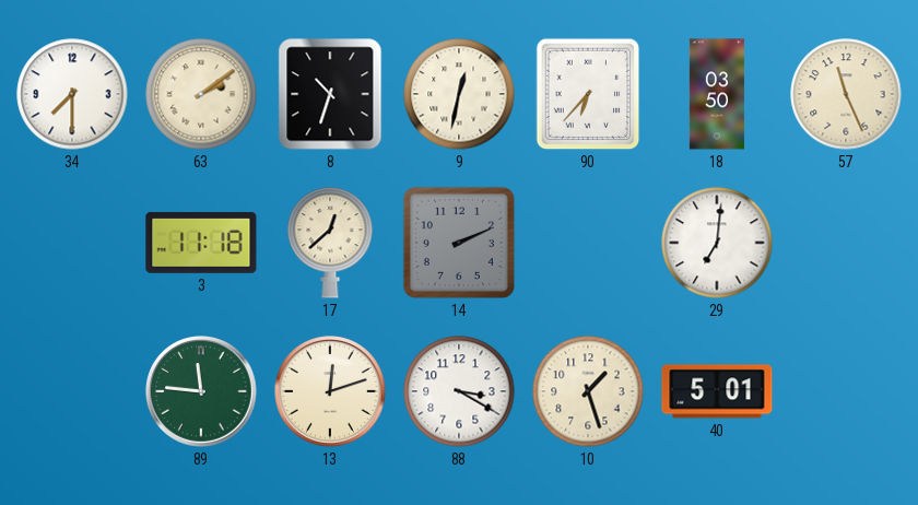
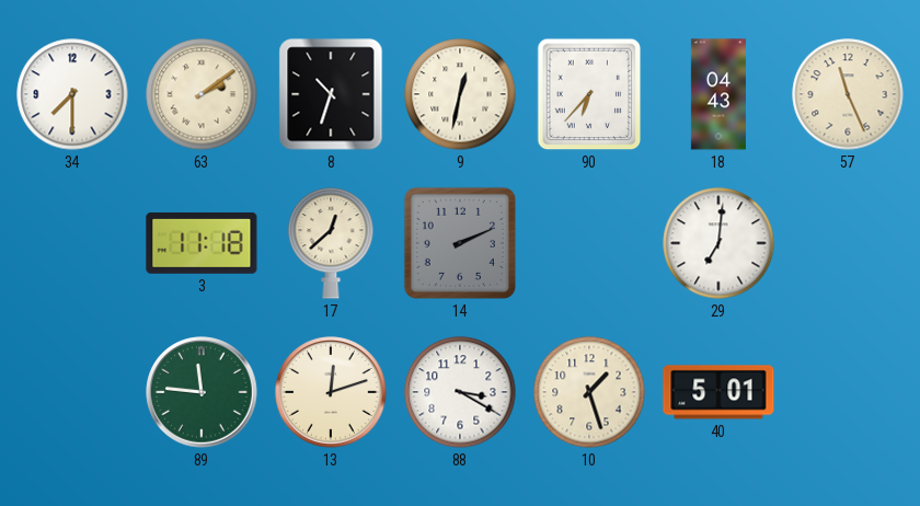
18: 03:50 -> 04:43
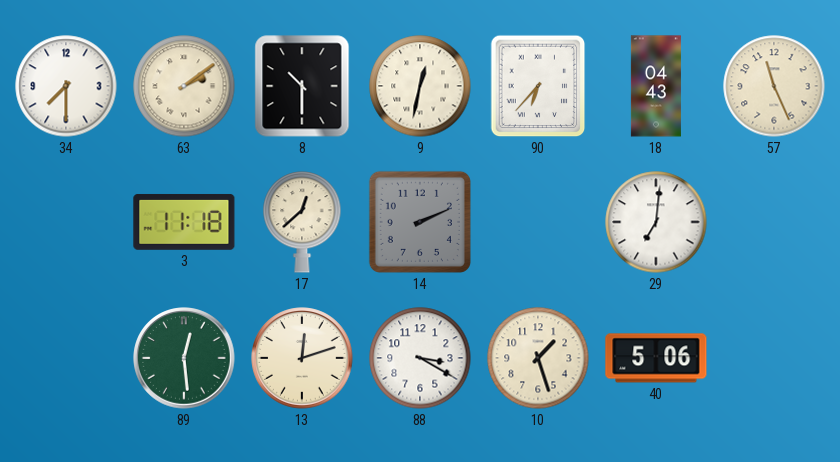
8: 10:33 -> 10:30
89: 11:46 -> 12:29
40: 5:01 -> 5:06
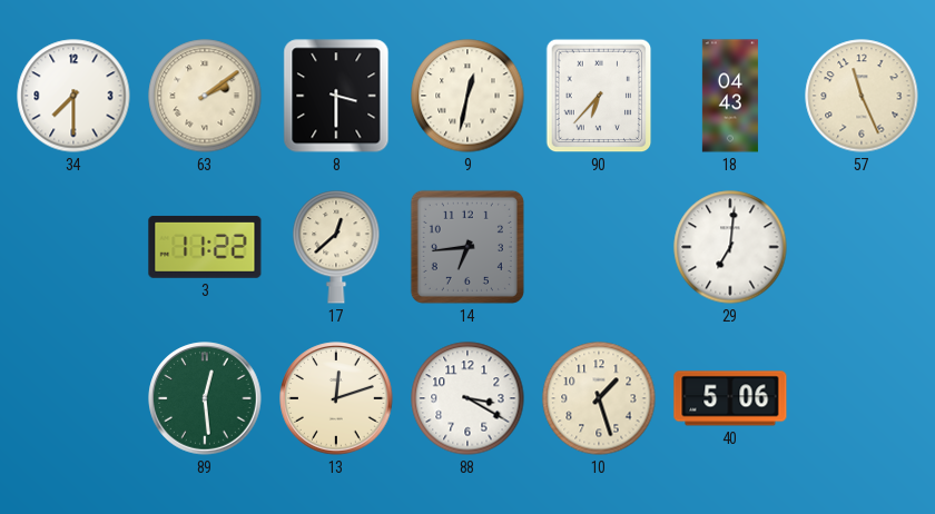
8: 10:30 -> 3:30
3: 11:18 -> 11:22
14: 2:11 -> 6:44
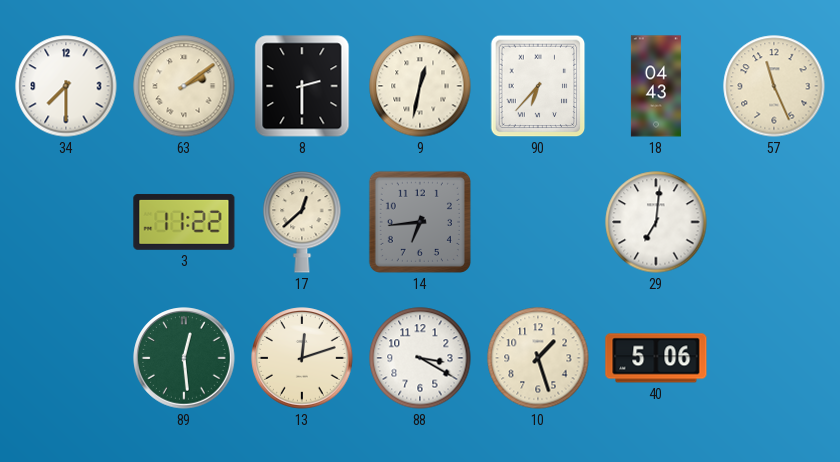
8: 3:30 -> 2:30
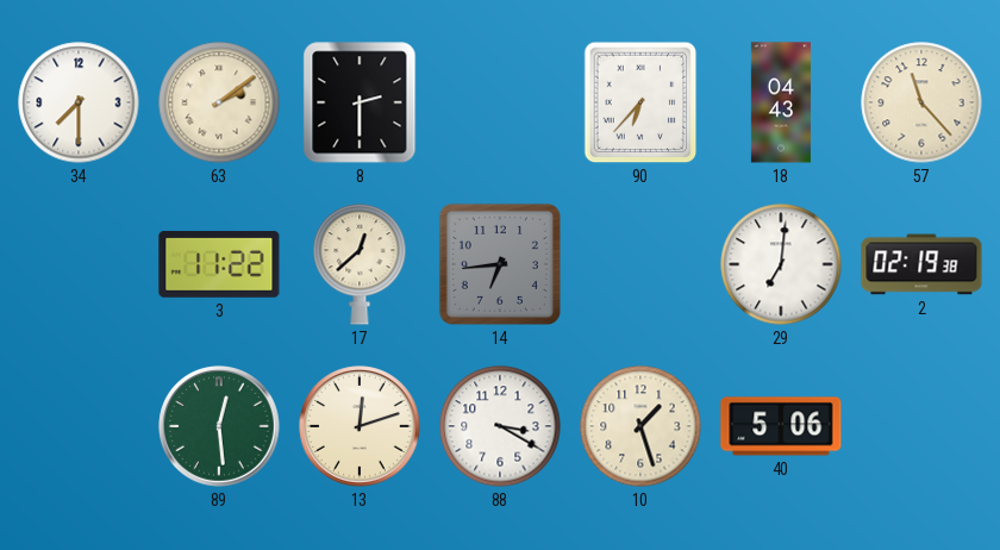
9: 12:32 -> none
57: 11:26 -> 11:23
2: none -> 02:19
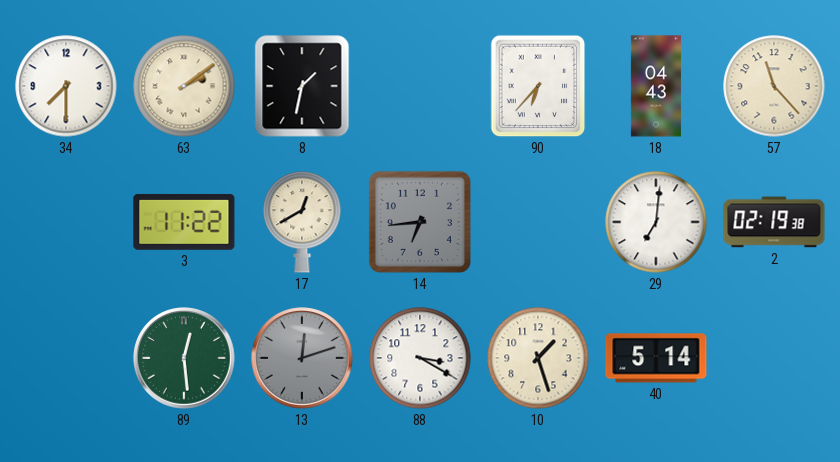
8: 2:30 -> 1:32
17: 12:38 -> 12:40
13 dial: cream -> grey
40: 5:06 -> 5:14
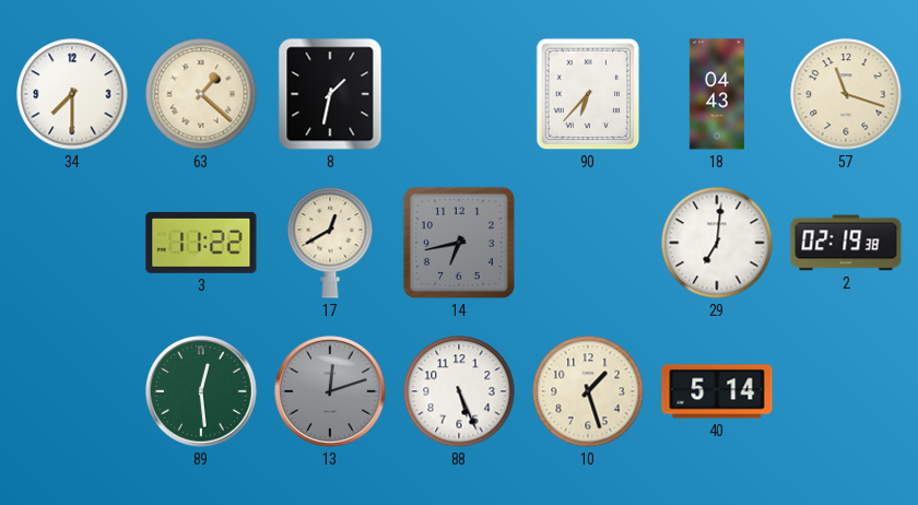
63: 2:09 -> 1:22
57: 11:23 -> 11:18
14: 6:44 -> 6:43
88: 3:20 -> 5:26
